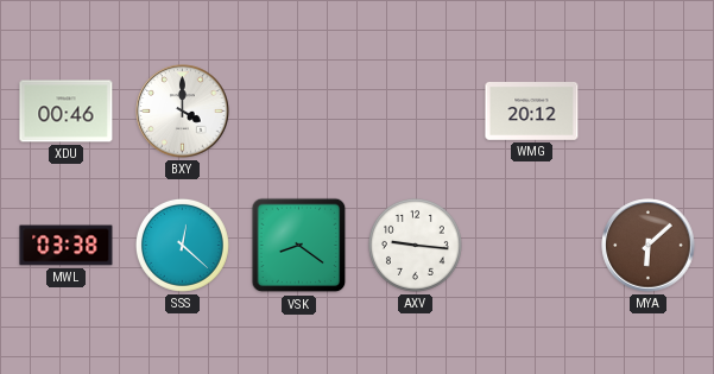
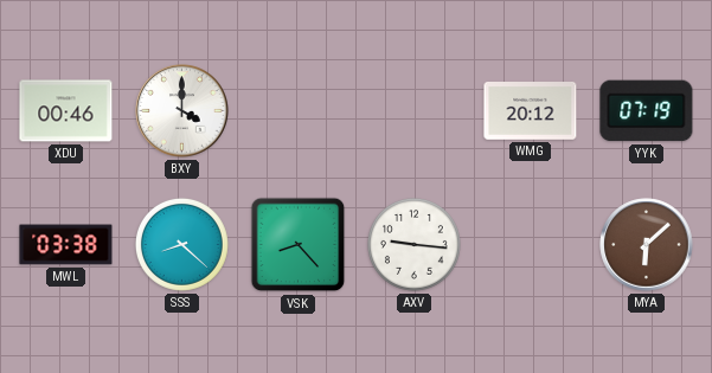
YYK: none -> 07:19
SSS: 12:22 -> 8:22
VSK: 8:21 -> 8:23
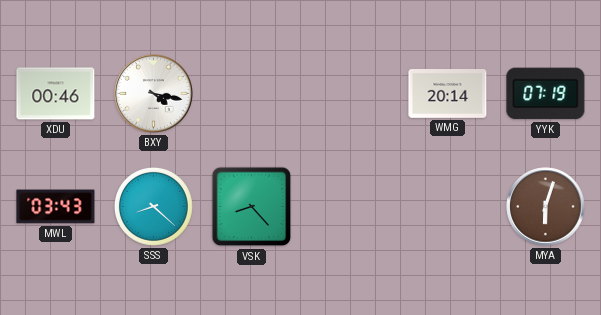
BXY: 4:00 -> 4:17
WMG: 20:12 -> 20:14
MWL: 03:38 -> 03:43
AXV: 9:16 -> none
MYA: 6:08 -> 6:03
